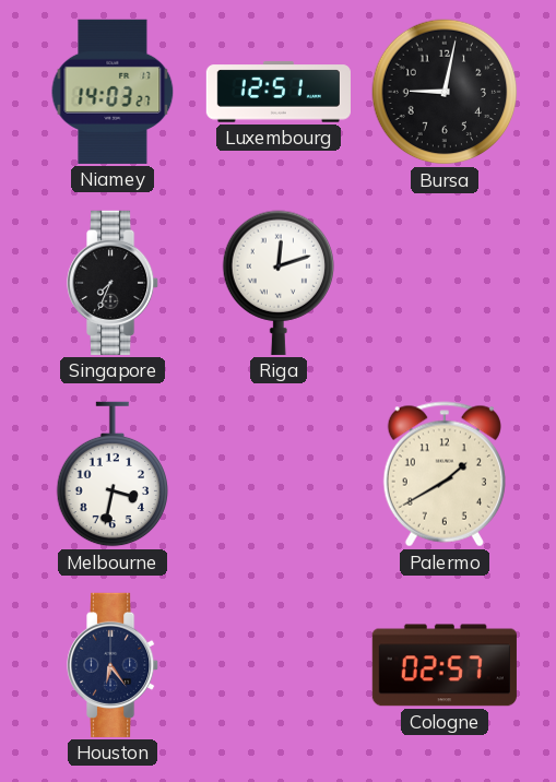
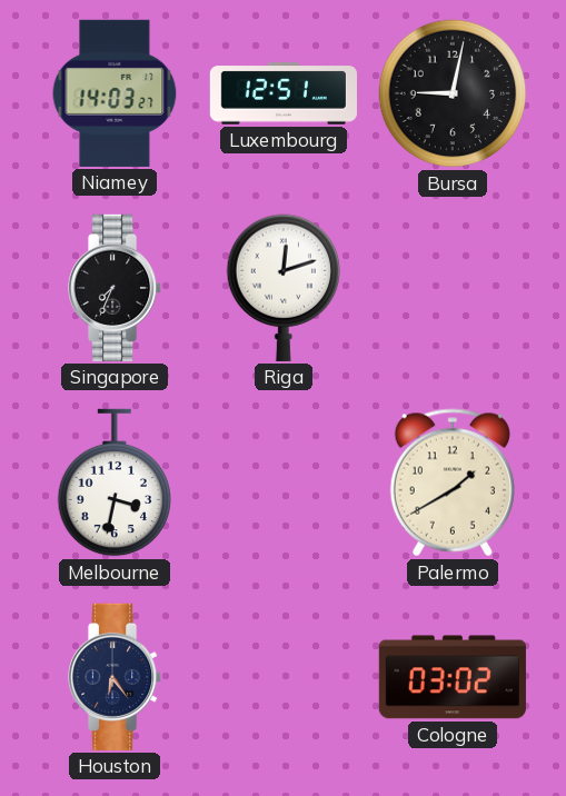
Cologne: 02:57 -> 03:02
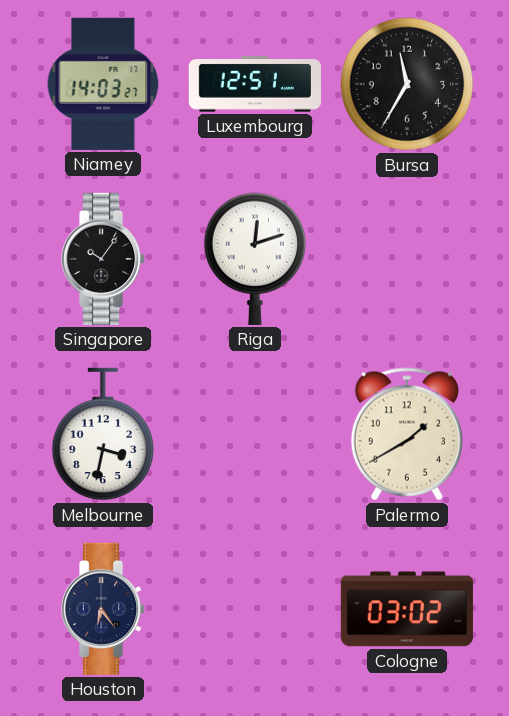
Bursa: 9:02 -> 11:35
Singapore: 7:34 -> 10:06
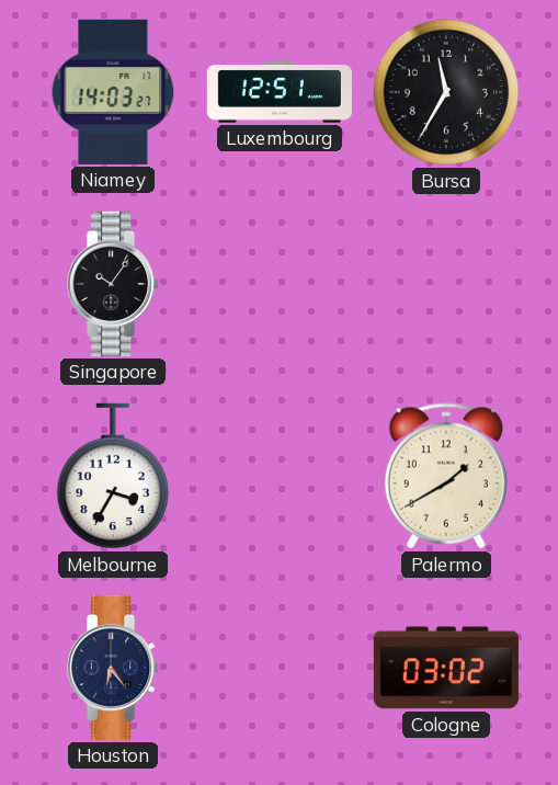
Riga: 12:12 -> none
Melbourne: 3:32 -> 3:35
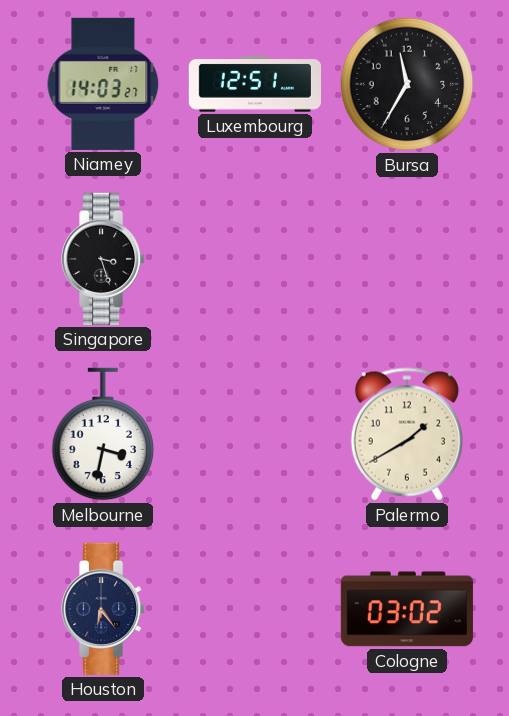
Singapore: 10:06 -> 3:27
Melbourne: 3:35 -> 3:32
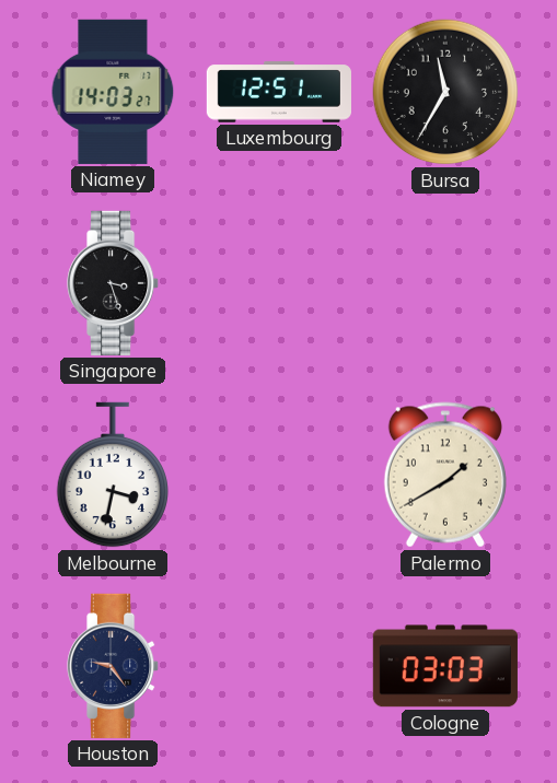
Houston: 6:24 -> 9:24
Cologne: 03:02 -> 03:03
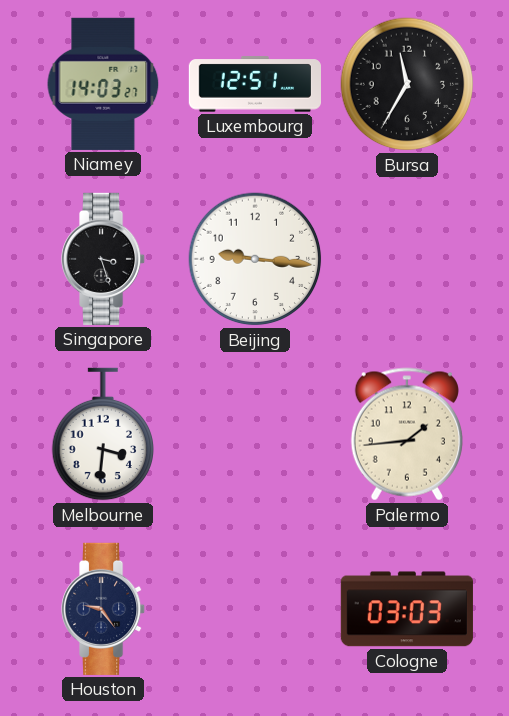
Beijing: none -> 9:16
Melbourne: 3:32 -> 3:31
Palermo: 1:40 -> 1:44
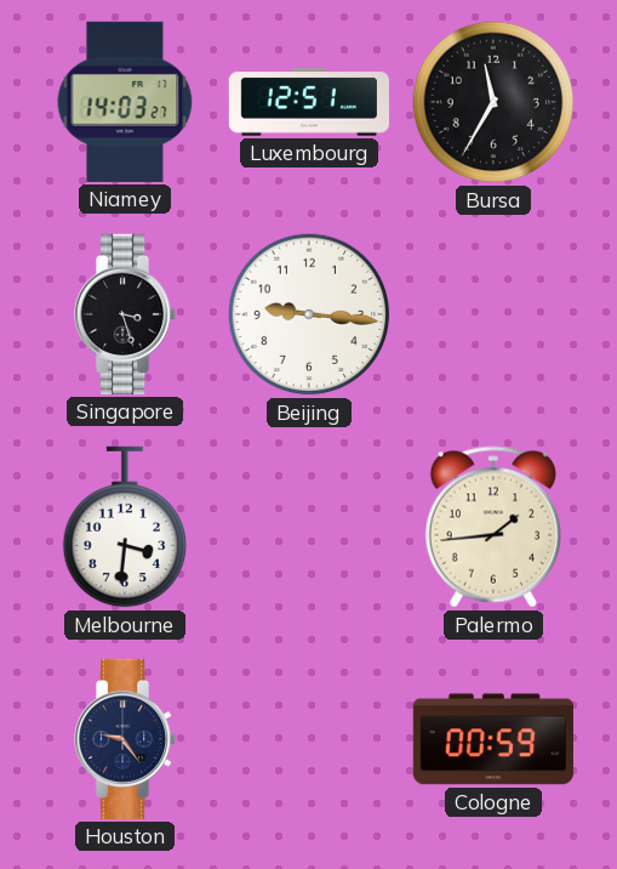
Cologne: 03:03 -> 00:59
